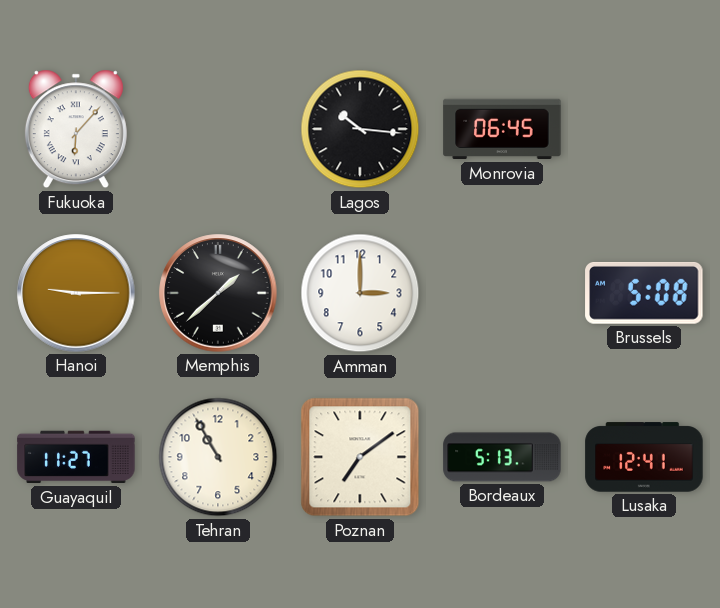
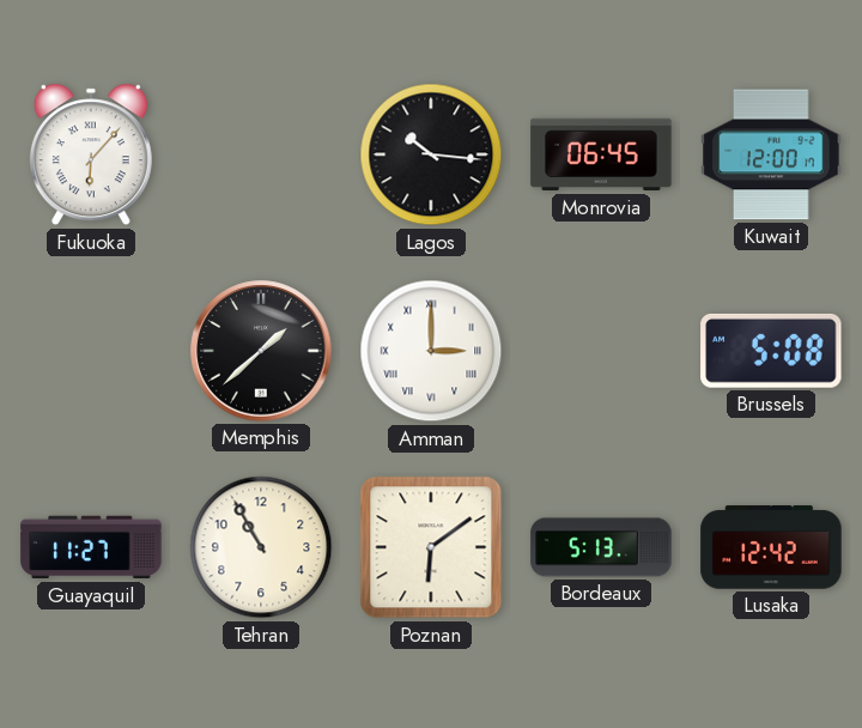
Kuwait: none -> 12:00
Hanoi: 9:15 -> none
Amman numerals: Arabic -> Roman
Poznan: 7:09 -> 6:09
Lusaka: 12:41 -> 12:42
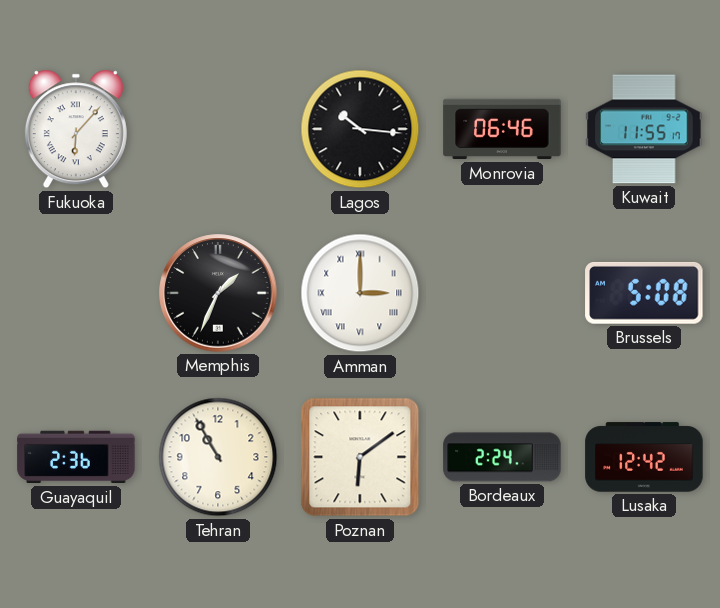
Monrovia: 06:45 -> 06:46
Kuwait: 12:00 -> 11:55
Memphis: 1:38 -> 1:34
Guayaquil: 11:27 -> 2:36
Bordeaux: 5:13 -> 2:24
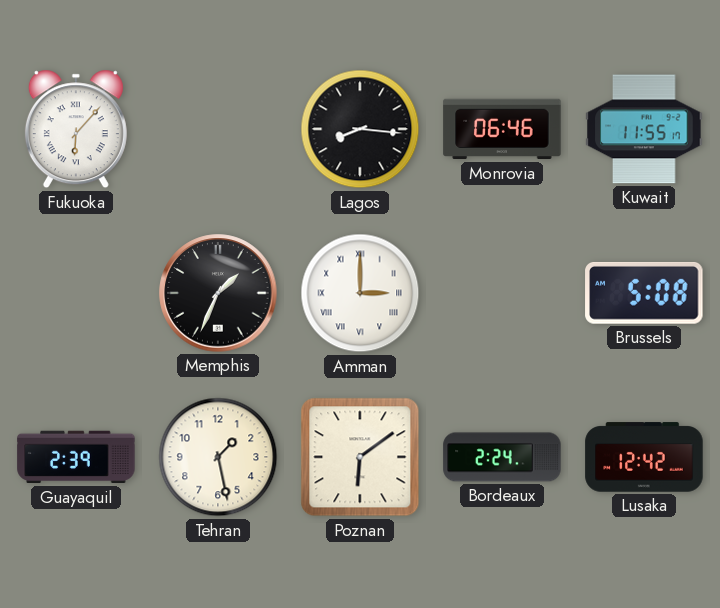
Lagos: 10:16 -> 8:16
Guayaquil: 2:36 -> 2:39
Tehran: 10:55 -> 1:28
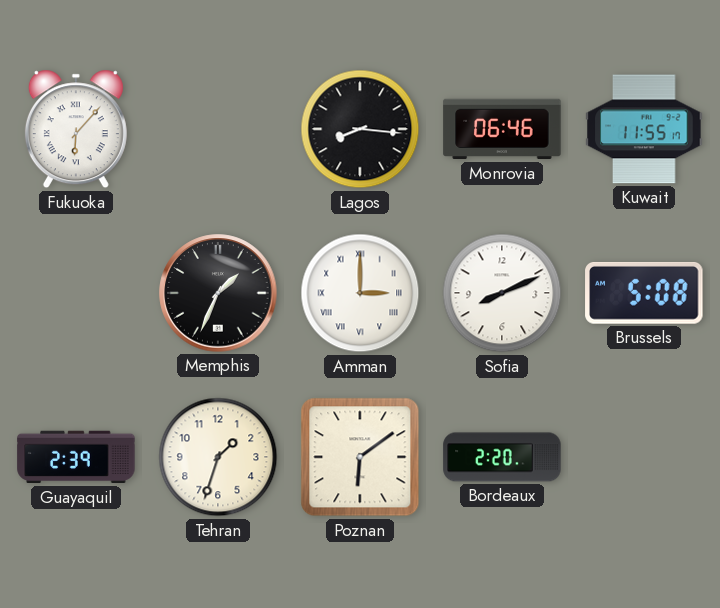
Sofia: none -> 8:11
Tehran: 1:28 -> 1:33
Bordeaux: 2:24 -> 2:20
Lusaka: 12:42 -> none
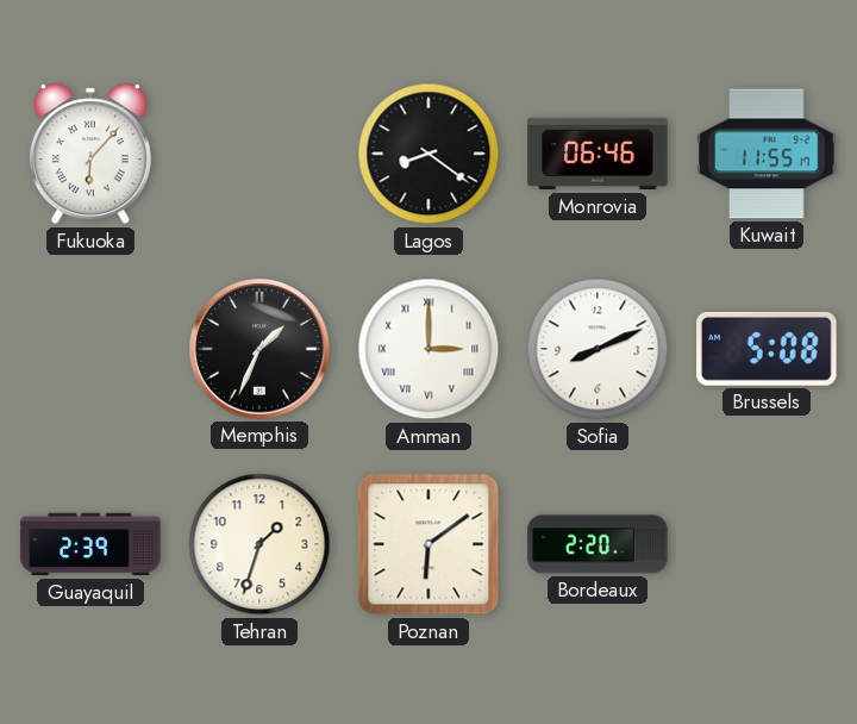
Lagos: 8:16 -> 8:21
